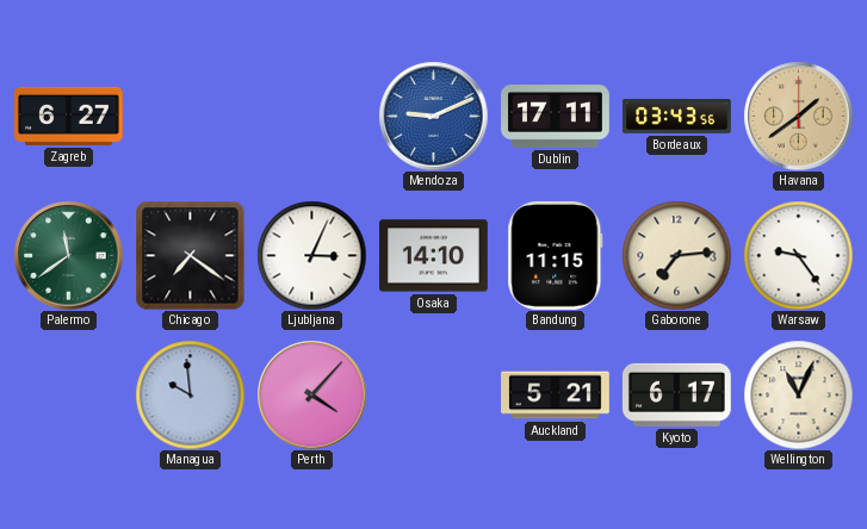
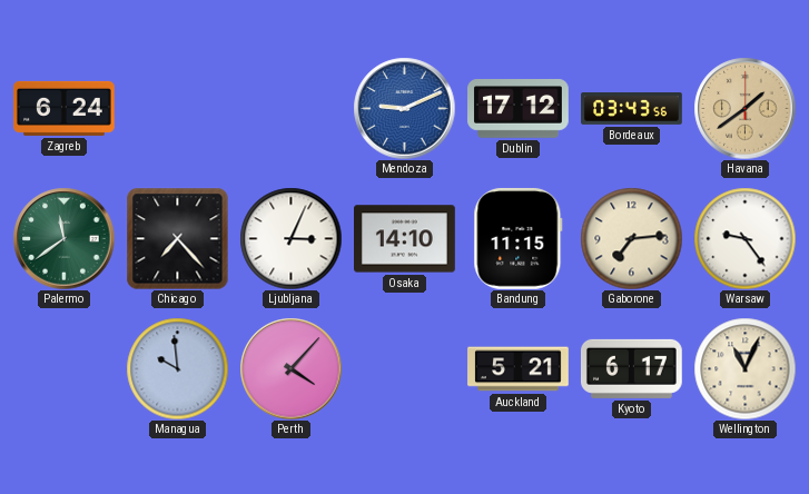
Zagreb: 6:27 -> 6:24
Dublin: 17:11 -> 17:12
Chicago: 7:21 -> 7:23
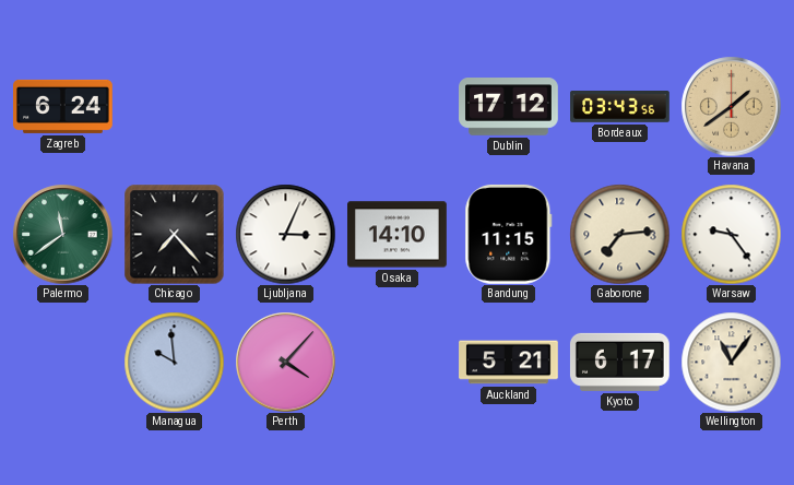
Mendoza: 9:11 -> none
Wellington: 11:04 -> 11:06
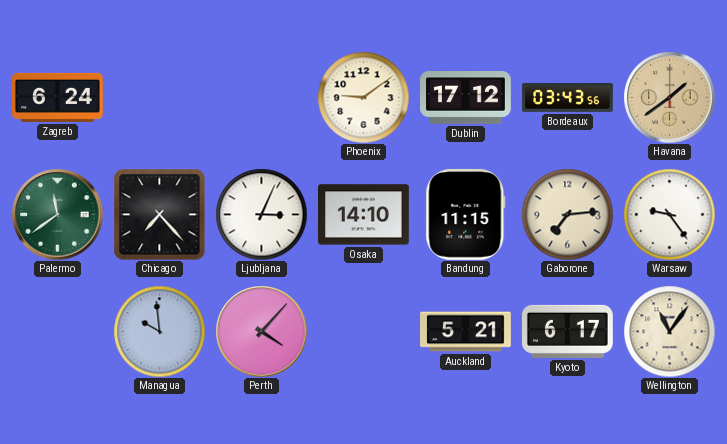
Phoenix: none -> 9:09
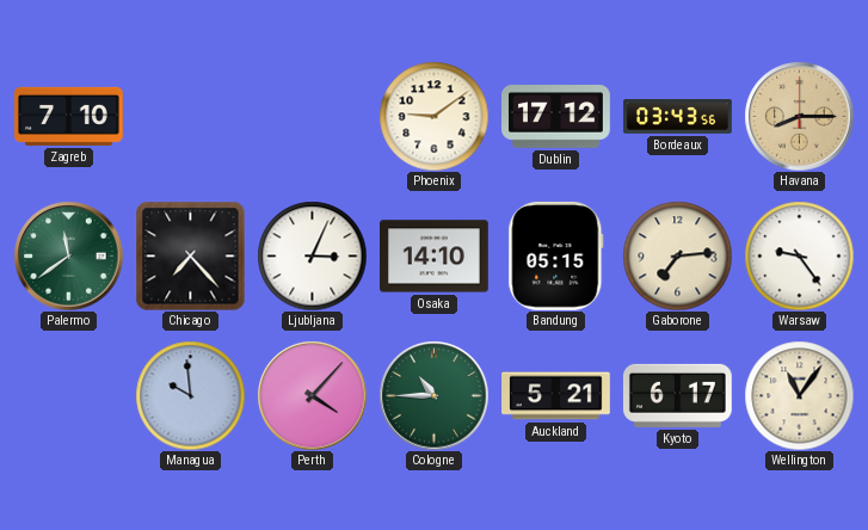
Zagreb: 6:24 -> 7:10
Havana: 1:39 -> 8:15
Bandung: 11:15 -> 05:15
Cologne: none -> 10:45
